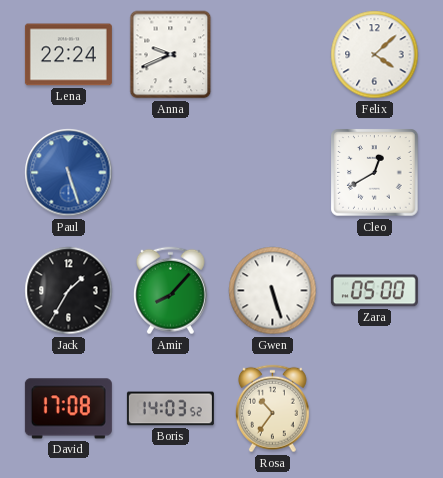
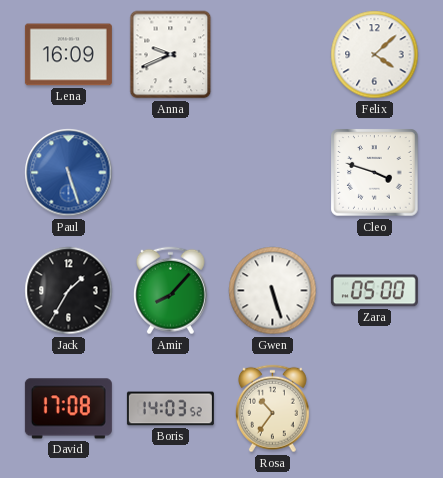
Lena: 22:24 -> 16:09
Cleo: 12:40 -> 3:48
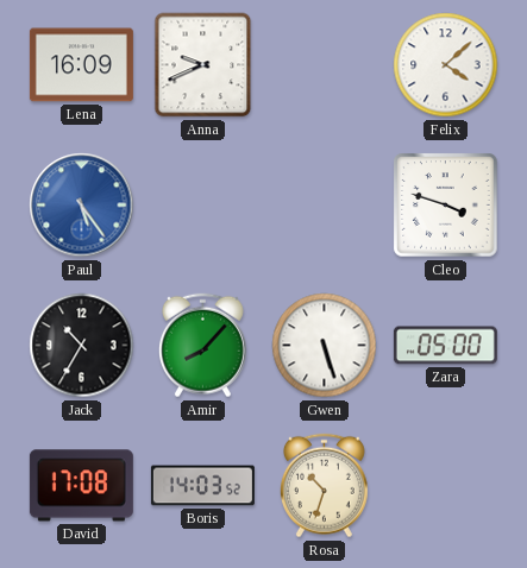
Paul: 5:27 -> 5:24
Jack: 1:35 -> 10:35
Rosa: 10:36 -> 10:33
